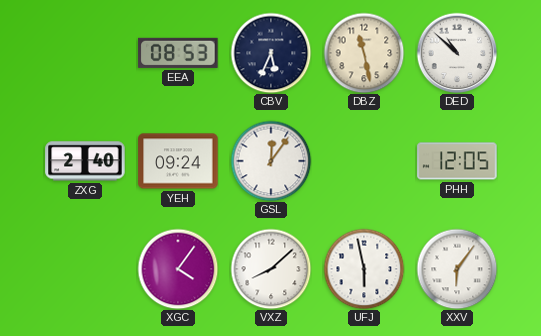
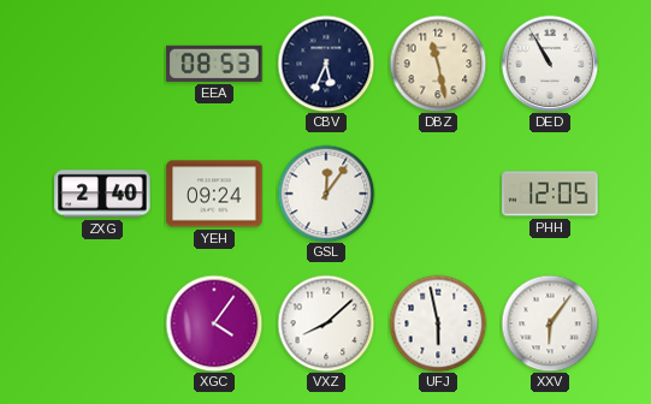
DED: 10:52 -> 10:55
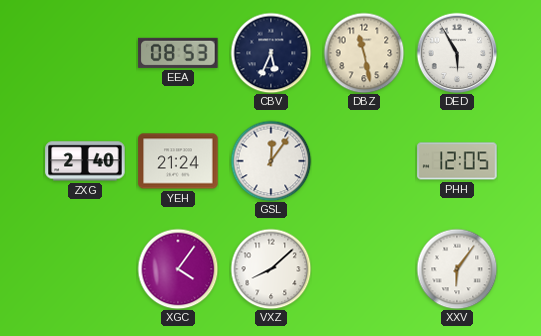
DED: 10:55 -> 5:55
YEH: 09:24 -> 21:24
UFJ: 5:58 -> none
